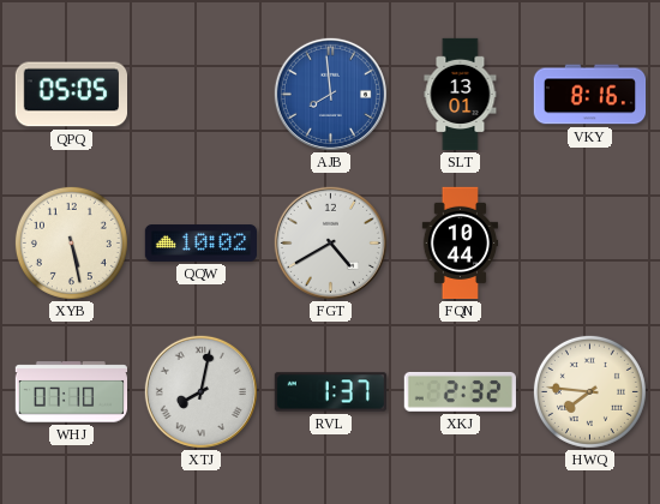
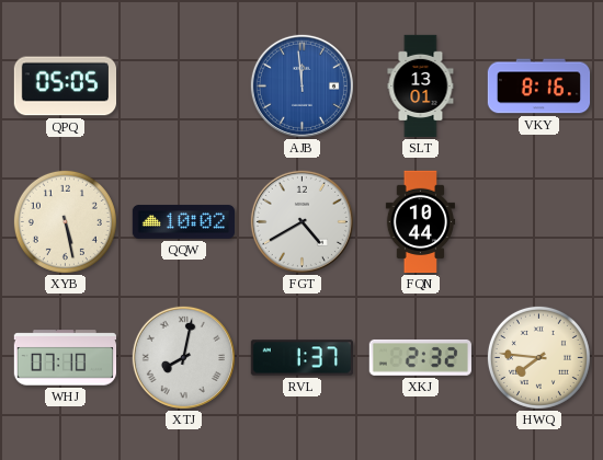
AJB: 7:59 -> 11:59
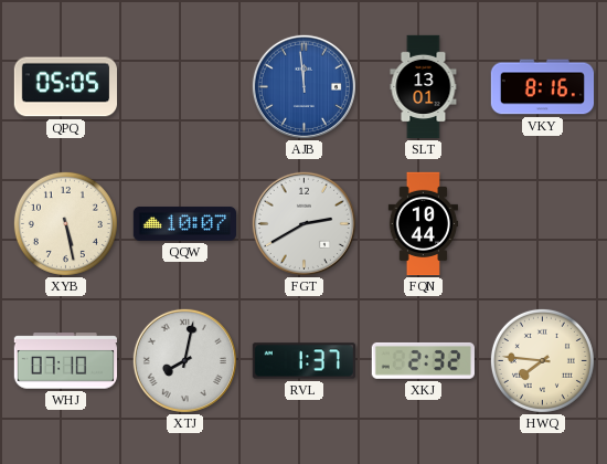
QQW: 10:02 -> 10:07
FGT: 4:40 -> 2:40
